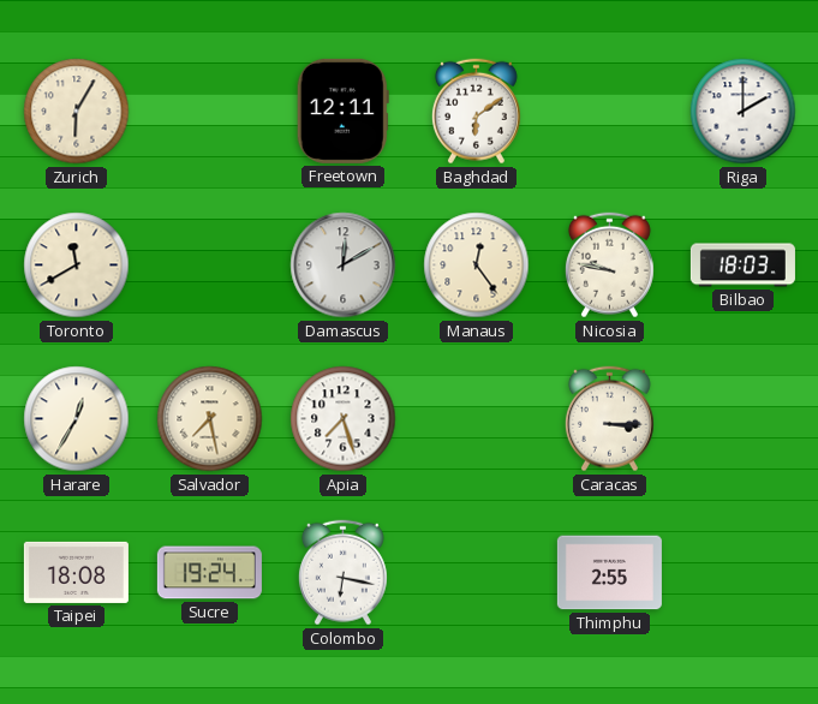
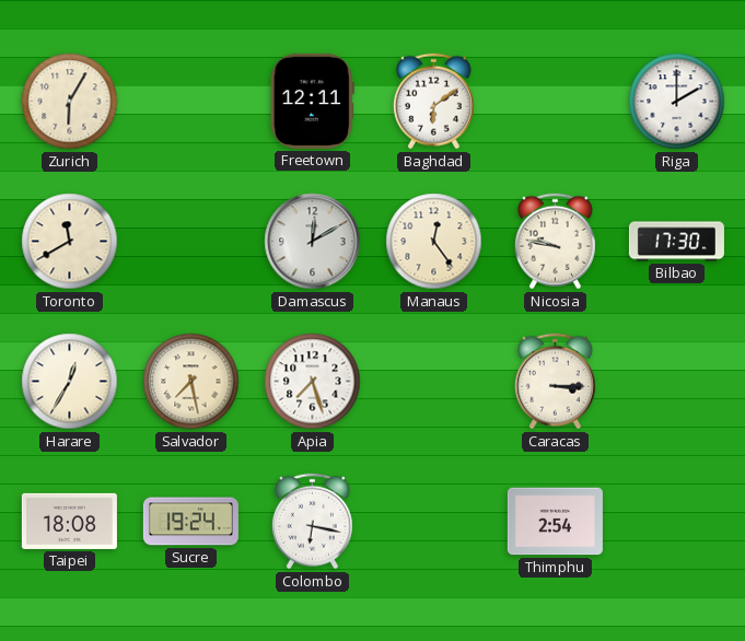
Bilbao: 18:03 -> 17:30
Thimphu: 2:55 -> 2:54
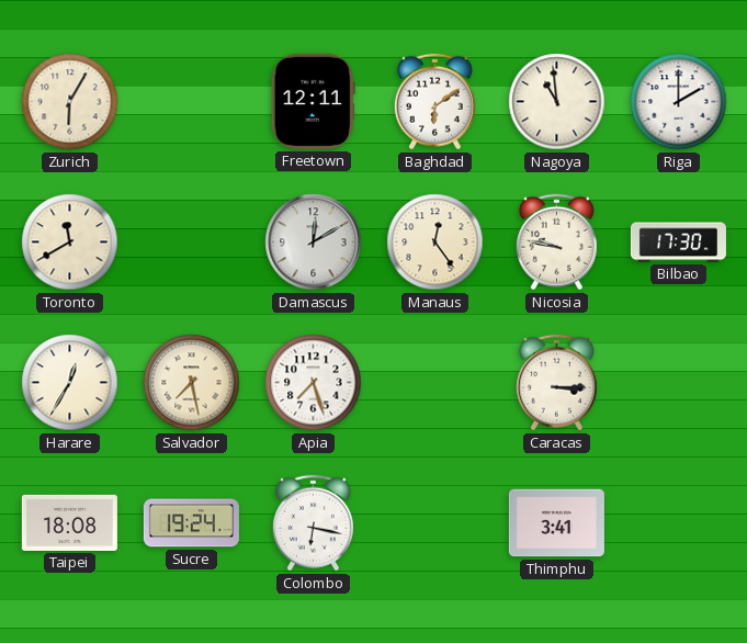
Nagoya: none -> 10:59
Thimphu: 2:54 -> 3:41
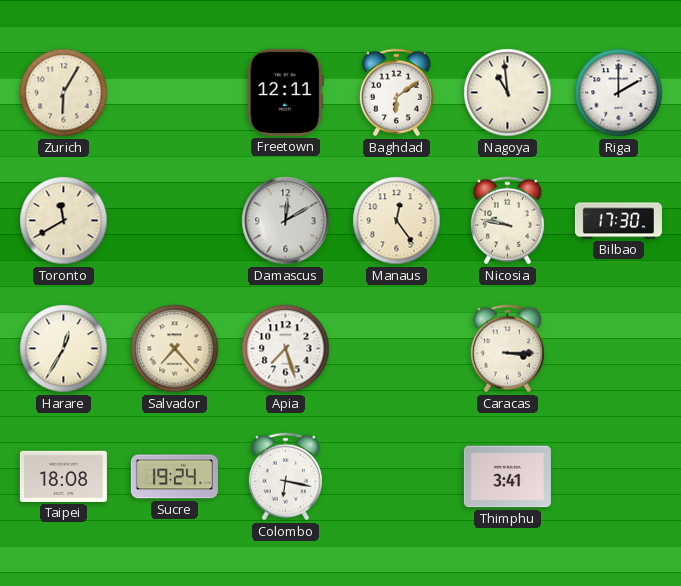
Salvador: 7:28 -> 7:23
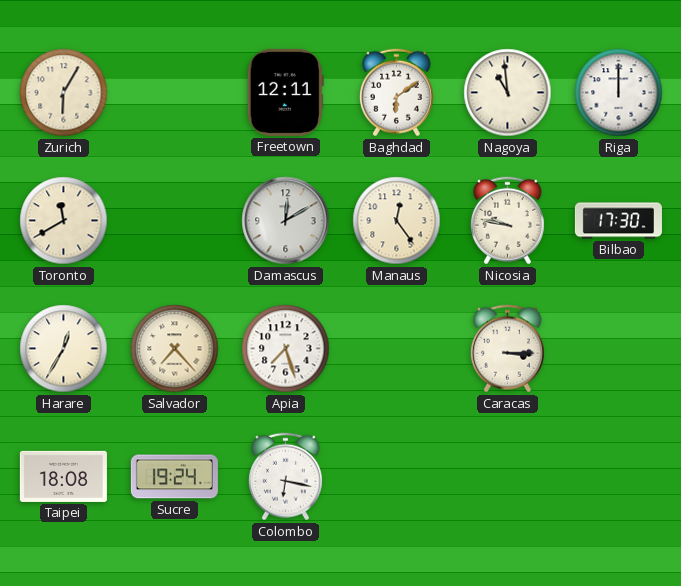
Riga: 2:00 -> 12:00
Thimphu: 3:41 -> none
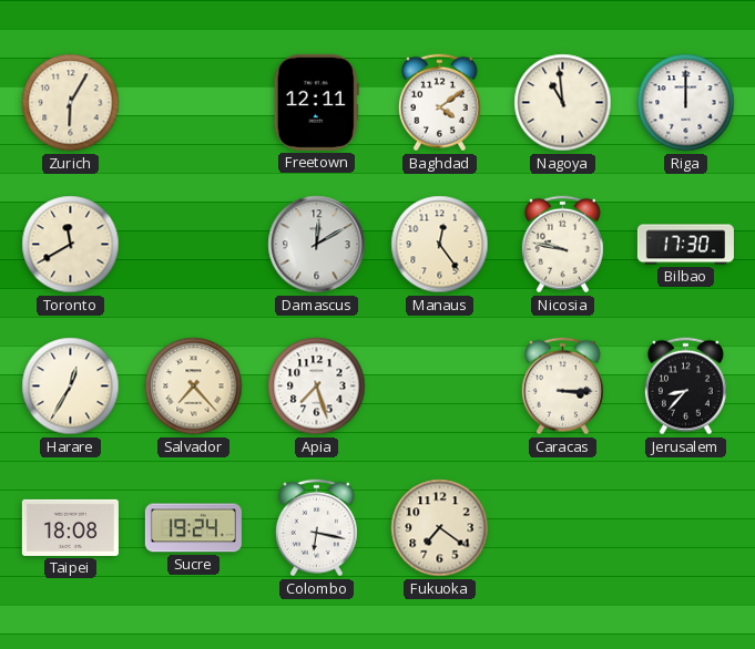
Baghdad: 6:09 -> 4:09
Jerusalem: none -> 8:37
Fukuoka: none -> 7:21
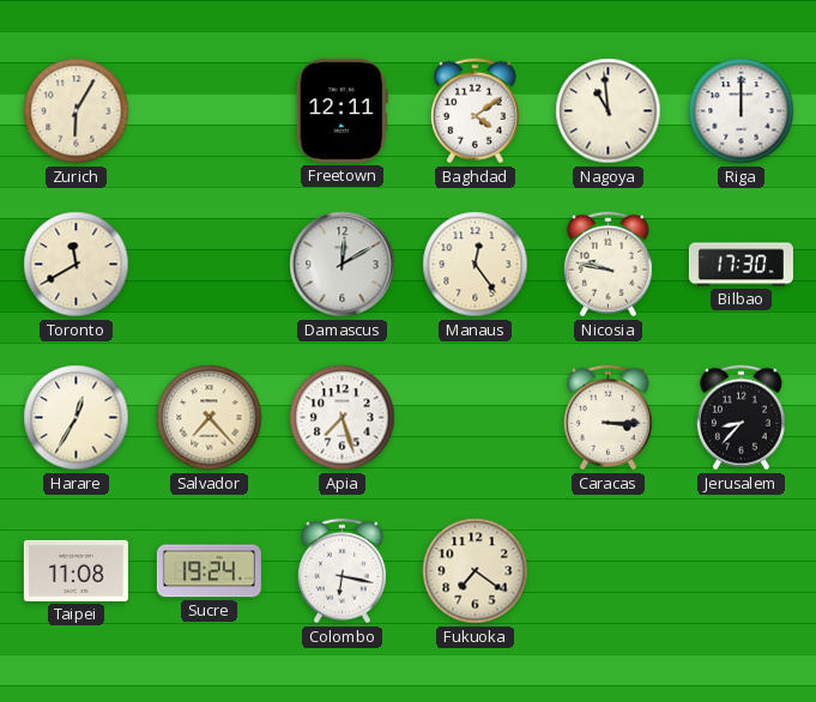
Taipei: 18:08 -> 11:08
